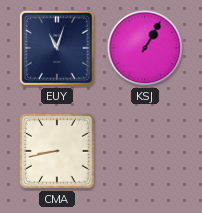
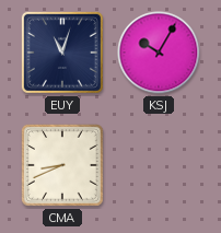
KSJ: 1:05 -> 10:05
CMA: 8:43 -> 8:41
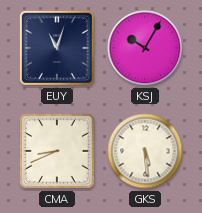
GKS: none -> 5:29
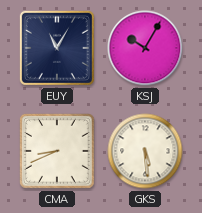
EUY: 11:03 -> 11:05
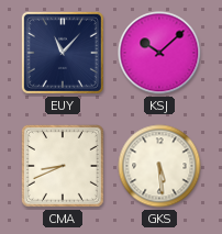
EUY: 11:05 -> 11:07
KSJ: 10:05 -> 10:08
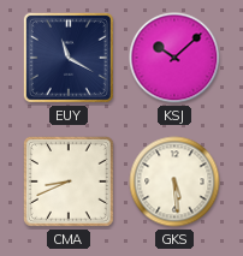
EUY: 11:07 -> 11:20
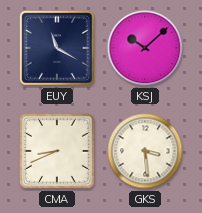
GKS: 5:29 -> 3:29
